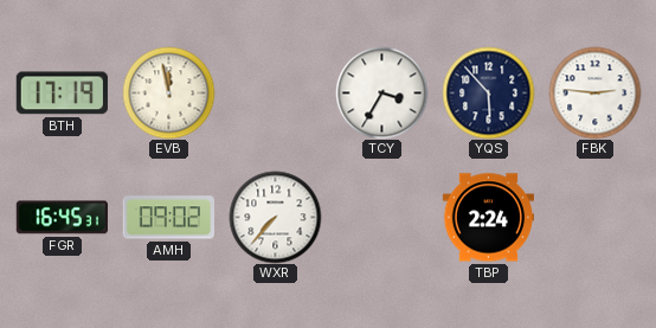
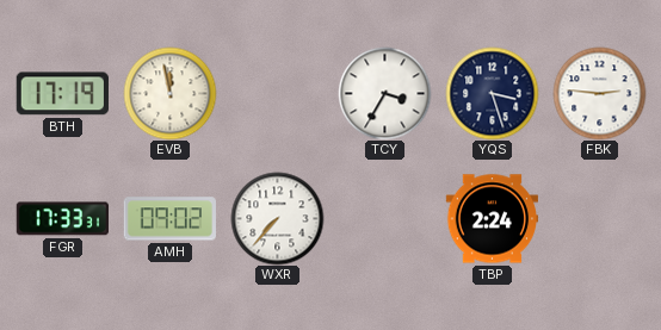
YQS: 5:53 -> 3:27
FGR: 16:45 -> 17:33
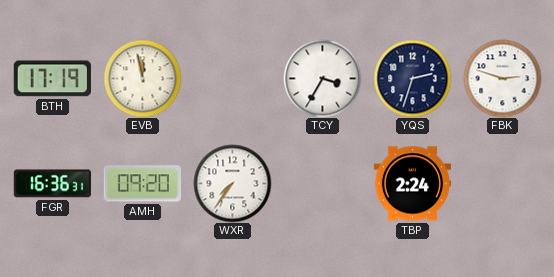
YQS: 3:27 -> 2:33
FBK: 2:46 -> 2:48
FGR: 17:33 -> 16:36
AMH: 09:02 -> 09:20
WXR: 7:37 -> 7:36
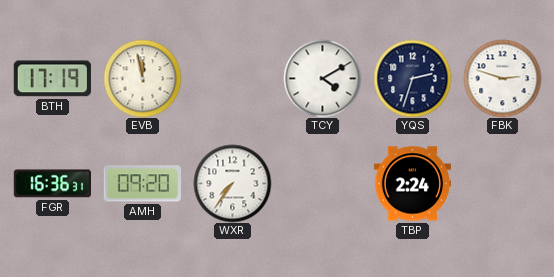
TCY: 3:35 -> 4:10
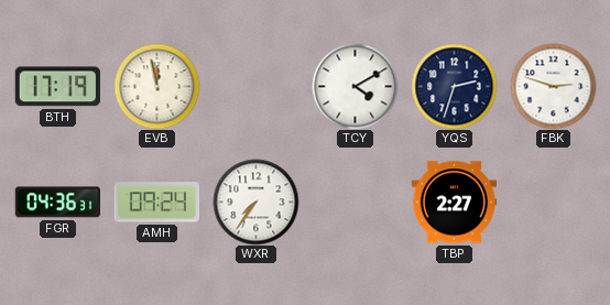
FGR: 16:36 -> 04:36
AMH: 09:20 -> 09:24
TBP: 2:24 -> 2:27
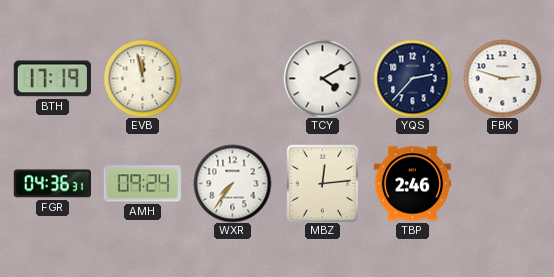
YQS: 2:33 -> 2:37
MBZ: none -> 12:14
TBP: 2:27 -> 2:46
